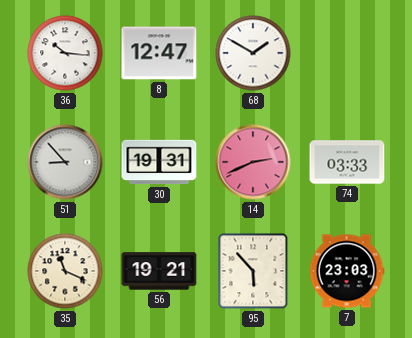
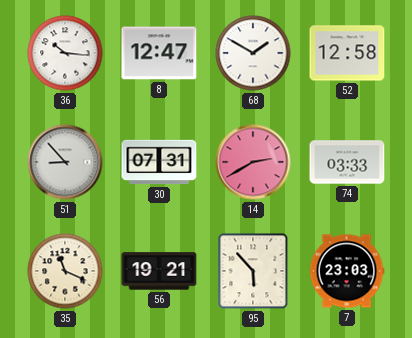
52: none -> 12:58
30: 19:31 -> 07:31
14: 2:41 -> 2:40
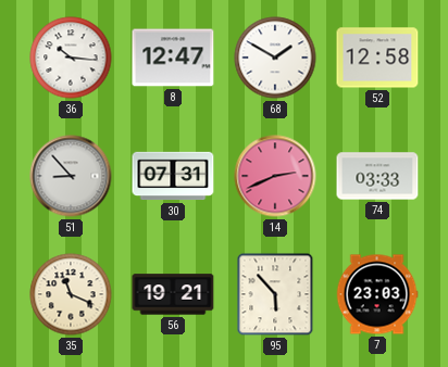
14: 2:40 -> 2:41
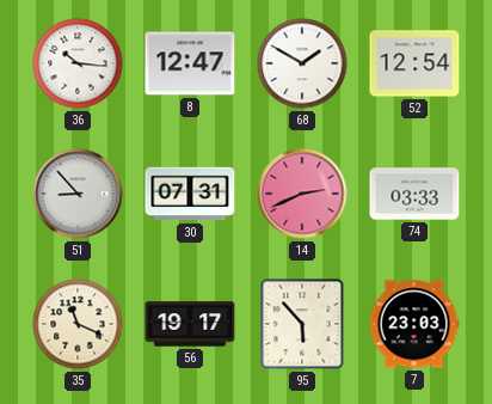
52: 12:58 -> 12:54
56: 19:21 -> 19:17
